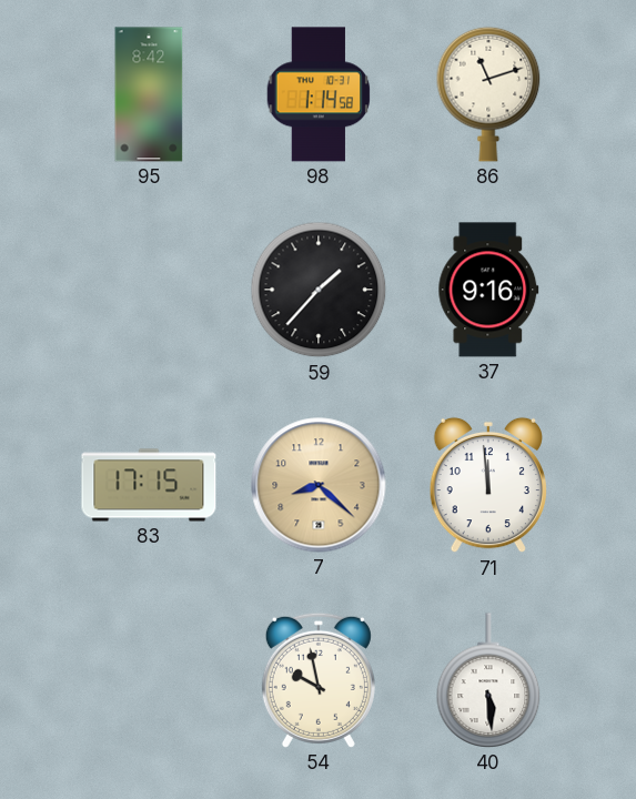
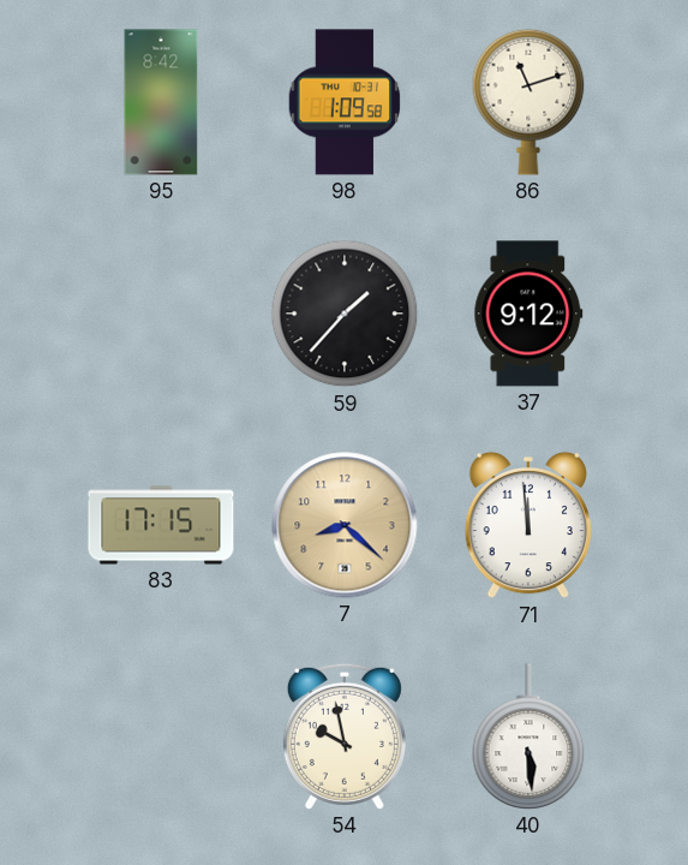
98: 1:14 -> 1:09
37: 9:16 -> 9:12
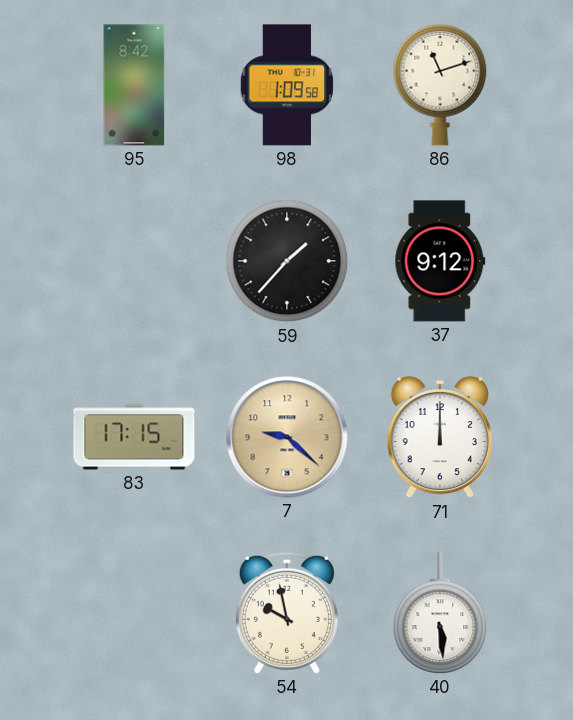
7: 8:22 -> 9:22
71: 11:59 -> 12:00
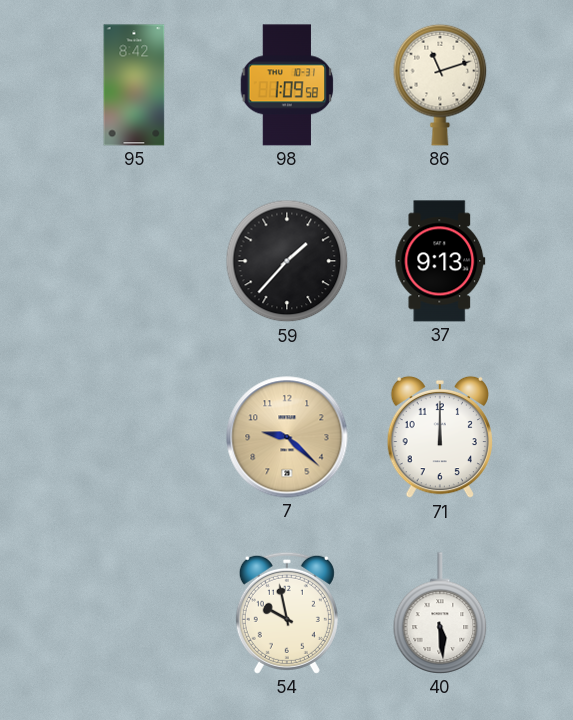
37: 9:12 -> 9:13
83: 17:15 -> none
